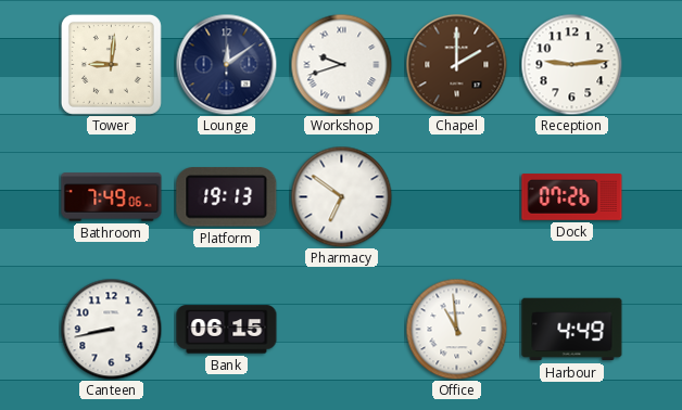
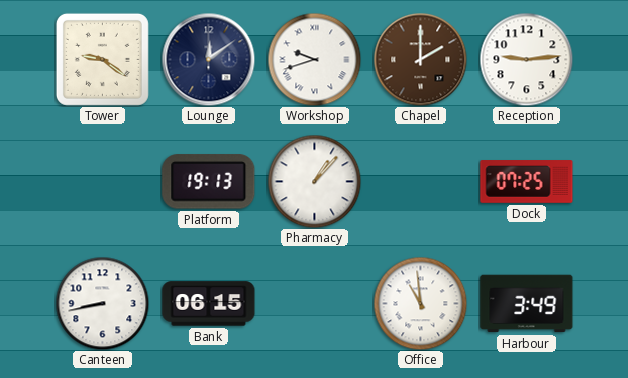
Tower: 9:01 -> 9:21
Bathroom: 7:49 -> none
Pharmacy: 6:51 -> 1:07
Dock: 07:26 -> 07:25
Harbour: 4:49 -> 3:49
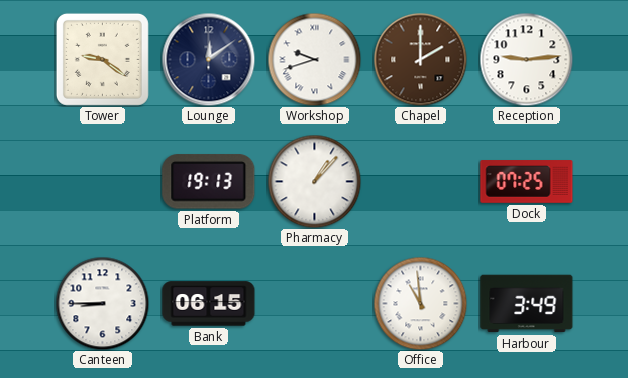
Canteen: 8:43 -> 8:45
